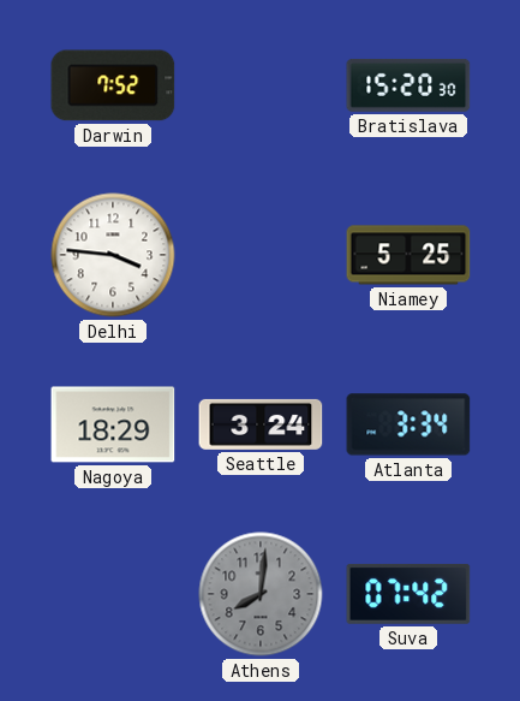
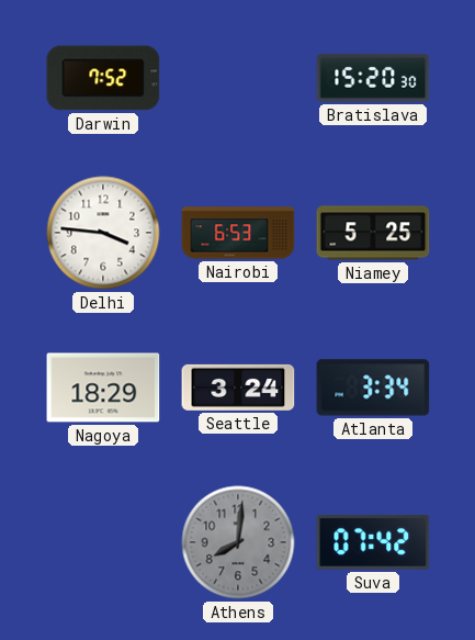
Nairobi: none -> 6:53
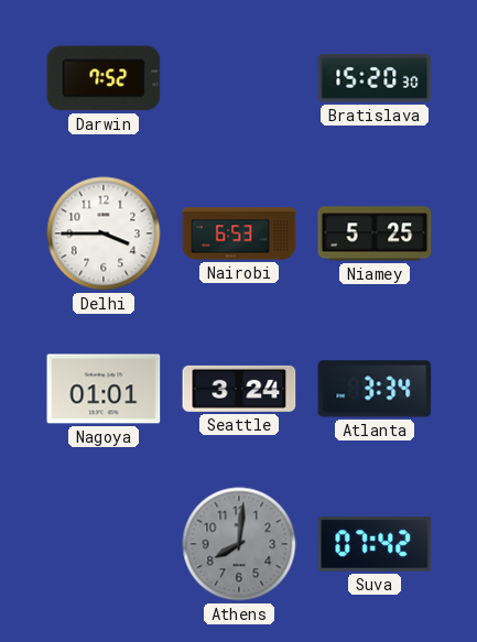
Delhi: 3:46 -> 3:45
Nagoya: 18:29 -> 01:01
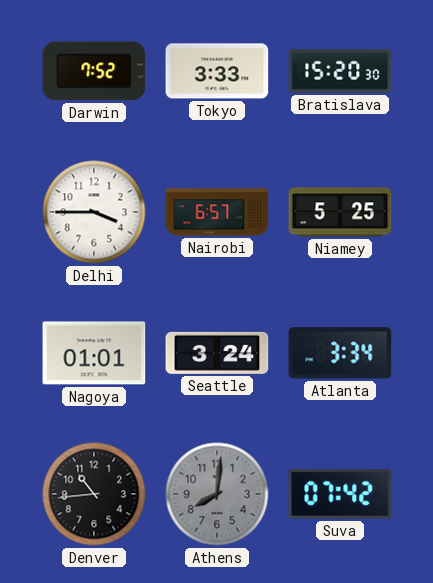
Tokyo: none -> 3:33
Nairobi: 6:53 -> 6:57
Denver: none -> 10:44
